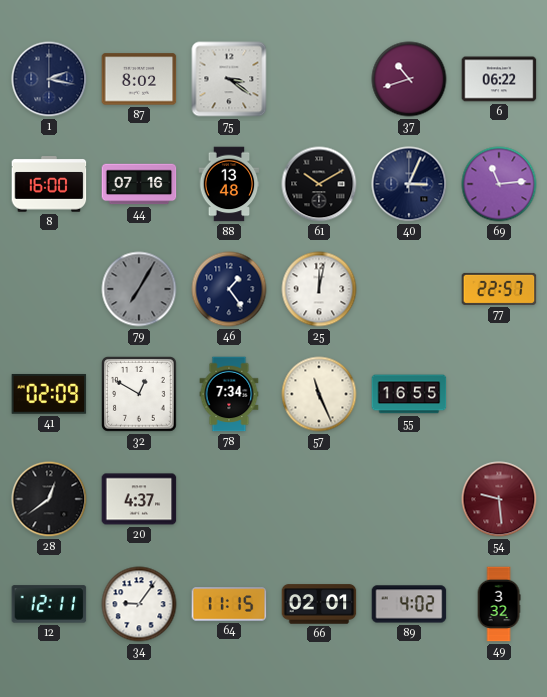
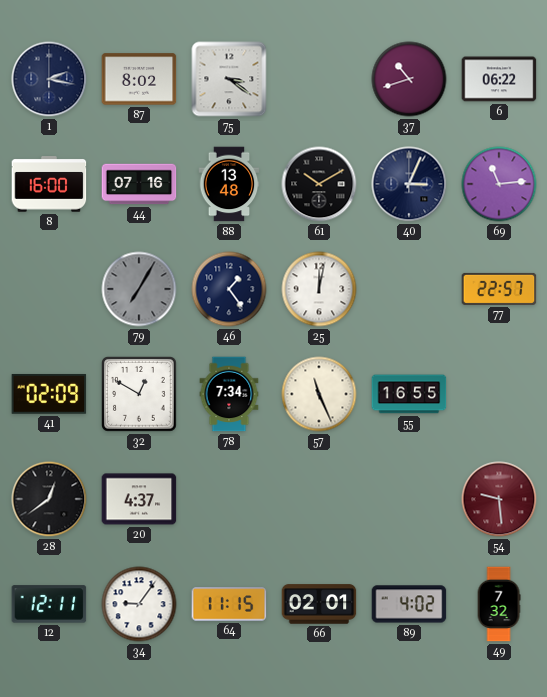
49: 3:32 -> 7:32
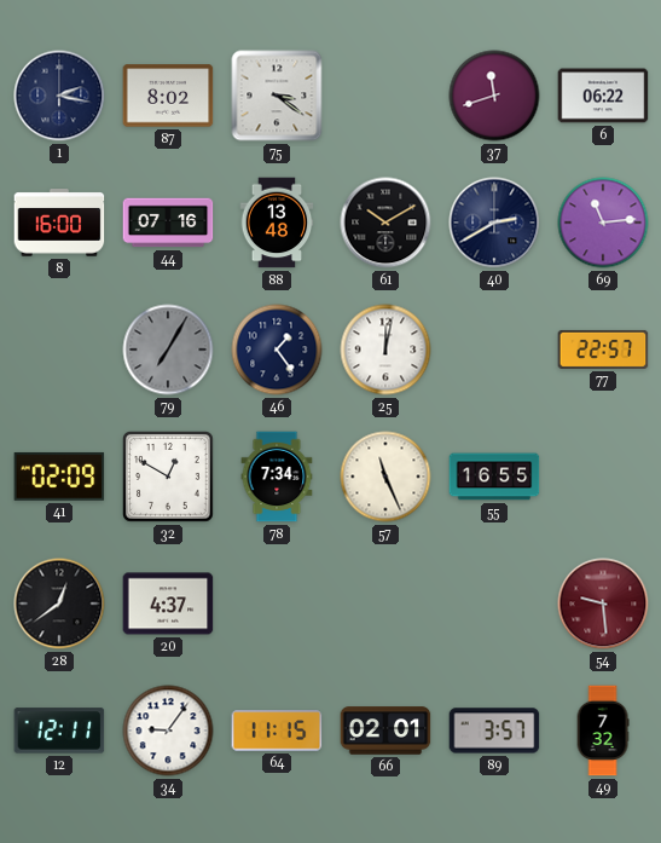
37: 10:42 -> 11:42
40: 3:04 -> 2:40
89: 4:02 -> 3:57
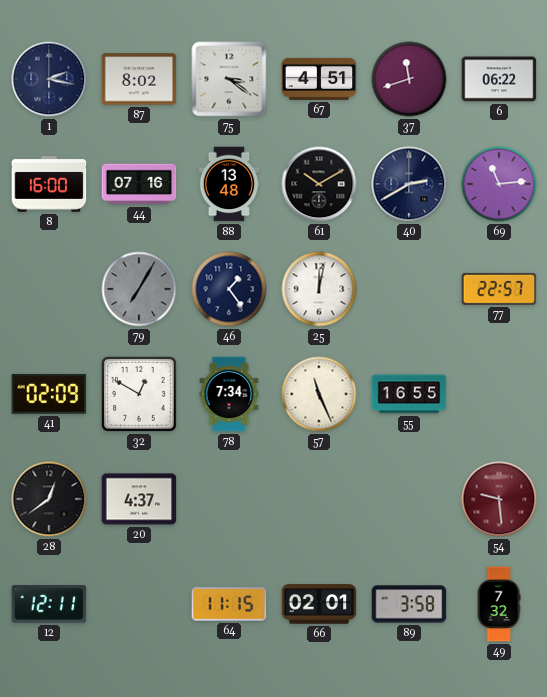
67: none -> 4:51
34: 9:06 -> none
89: 3:57 -> 3:58
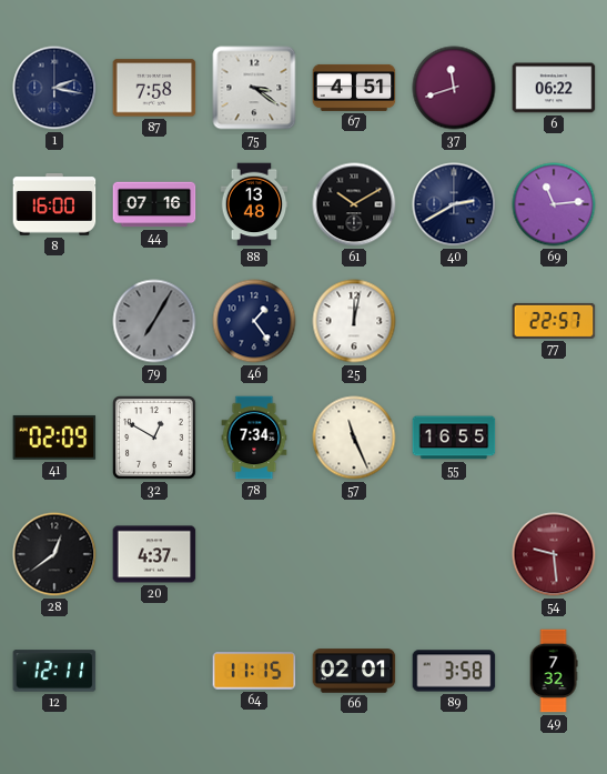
87: 8:02 -> 7:58
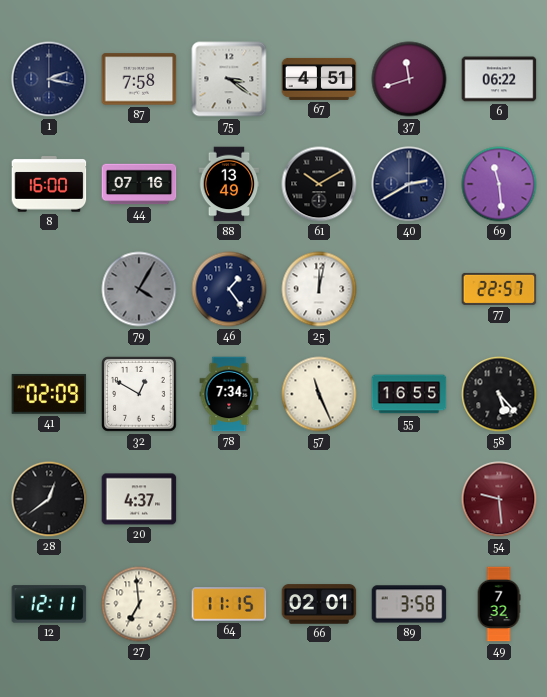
88: 13:48 -> 13:49
69: 11:14 -> 11:29
79: 7:05 -> 4:05
58: none -> 5:23
27: none -> 6:59
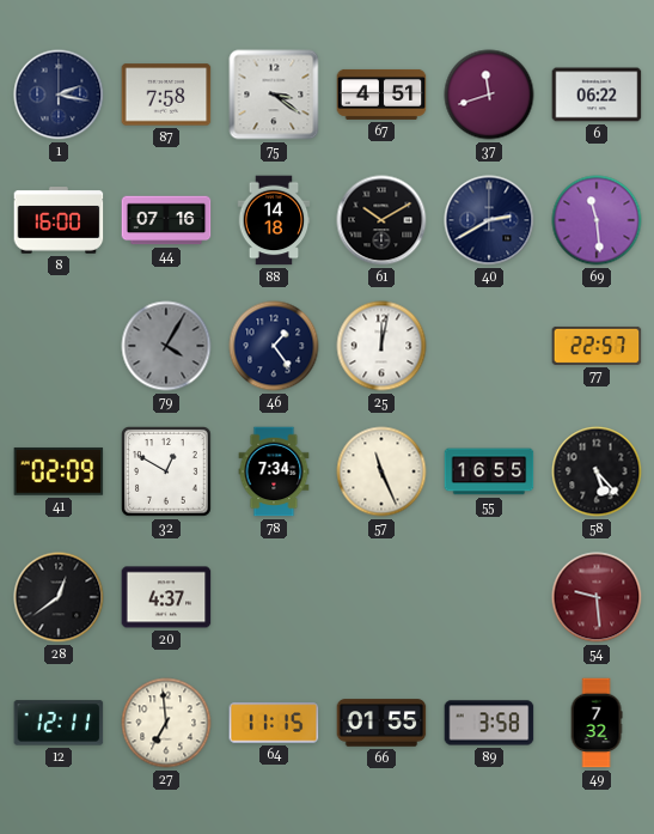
88: 13:49 -> 14:18
66: 02:01 -> 01:55
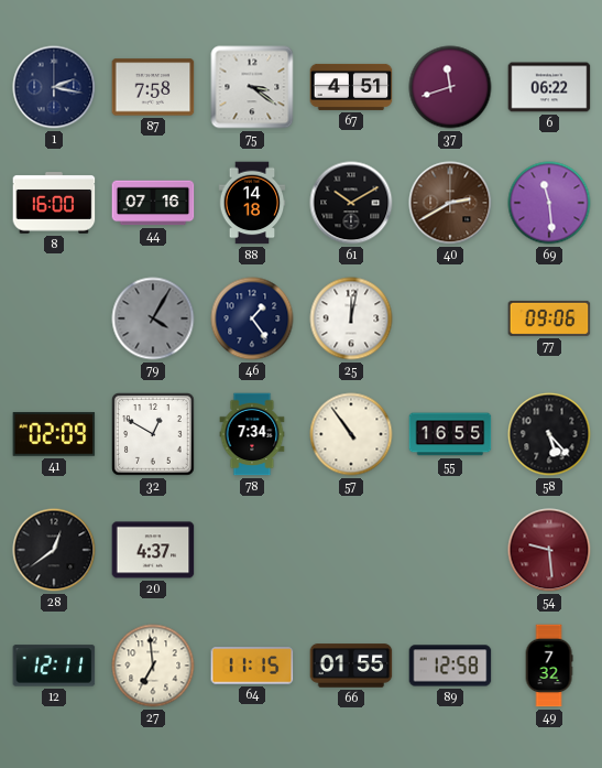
40 dial: navy -> brown
77: 22:57 -> 09:06
57: 11:26 -> 10:54
89: 3:58 -> 12:58
